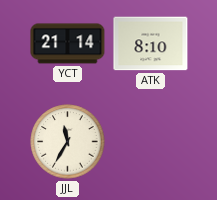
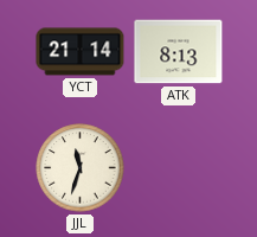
ATK: 8:10 -> 8:13
JJL: 11:35 -> 11:33
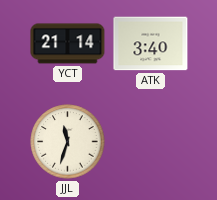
ATK: 8:13 -> 3:40
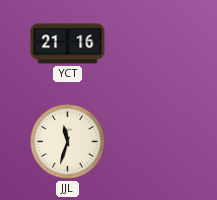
YCT: 21:14 -> 21:16
ATK: 3:40 -> none
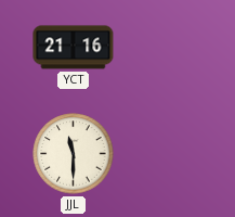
JJL: 11:33 -> 11:30
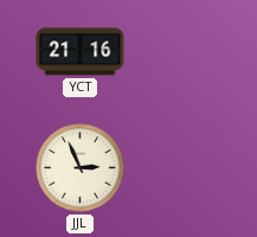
JJL: 11:30 -> 2:56
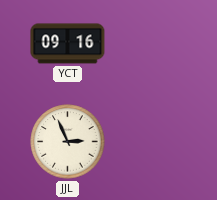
YCT: 21:16 -> 09:16
